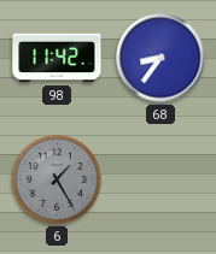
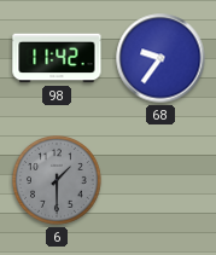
68: 8:36 -> 9:36
6: 1:25 -> 1:30
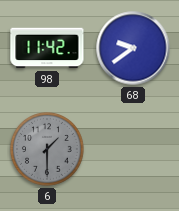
68: 9:36 -> 9:39
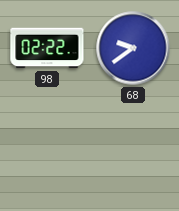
98: 11:42 -> 02:22
6: 1:30 -> none
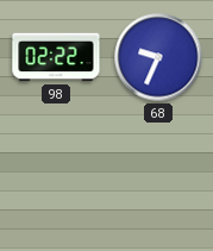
68: 9:39 -> 9:34
